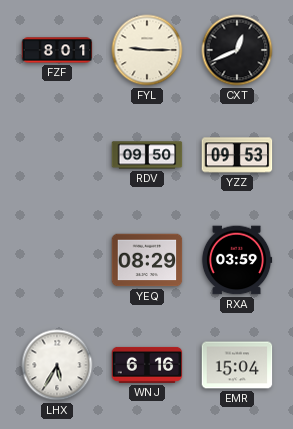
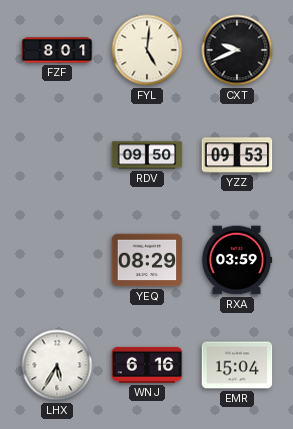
FYL: 9:15 -> 5:01
CXT: 12:41 -> 9:41
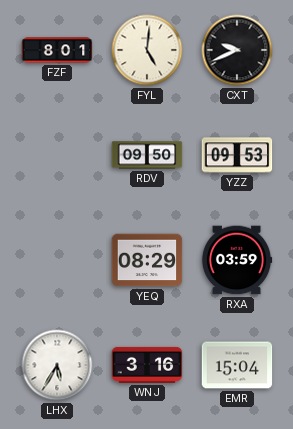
WNJ: 6:16 -> 3:16
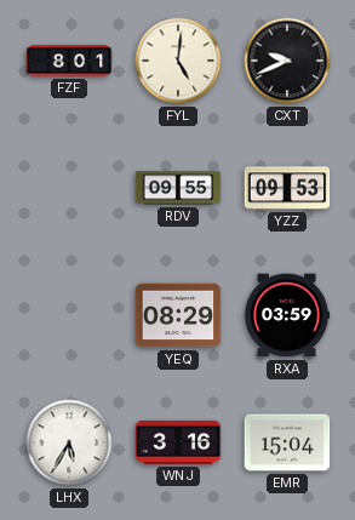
RDV: 09:50 -> 09:55
